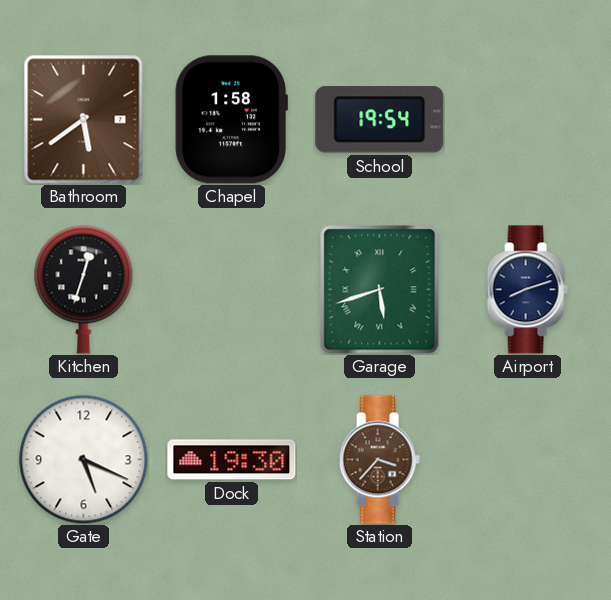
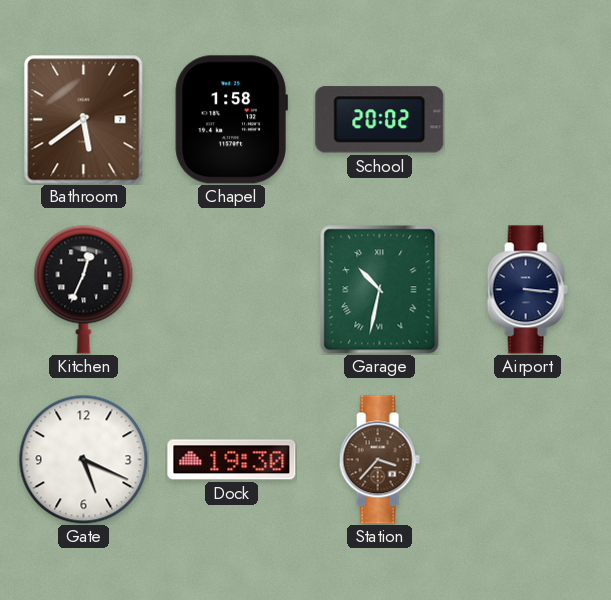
School: 19:54 -> 20:02
Kitchen: 12:33 -> 12:34
Garage: 5:42 -> 10:32
Airport: 8:12 -> 3:16
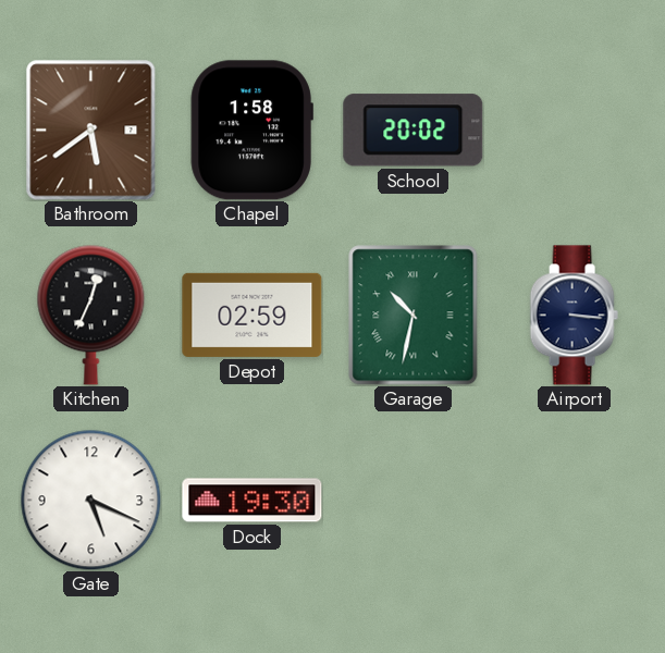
Depot: none -> 02:59
Station: 3:37 -> none
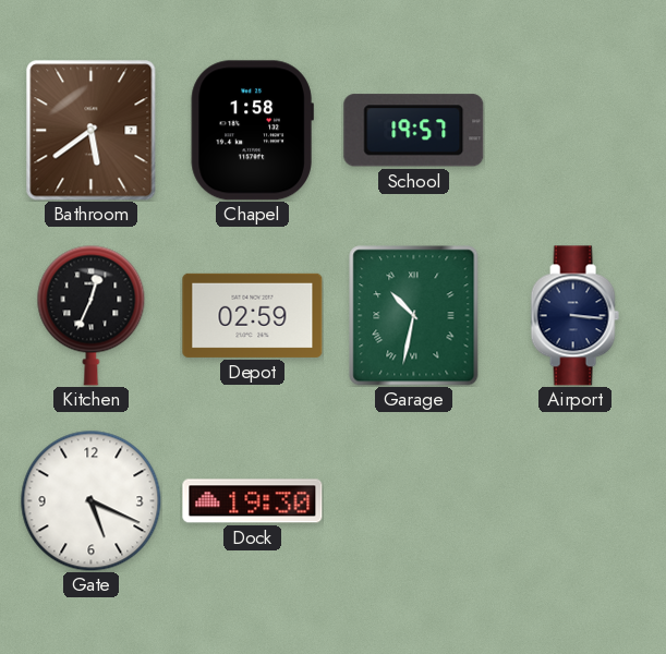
School: 20:02 -> 19:57
